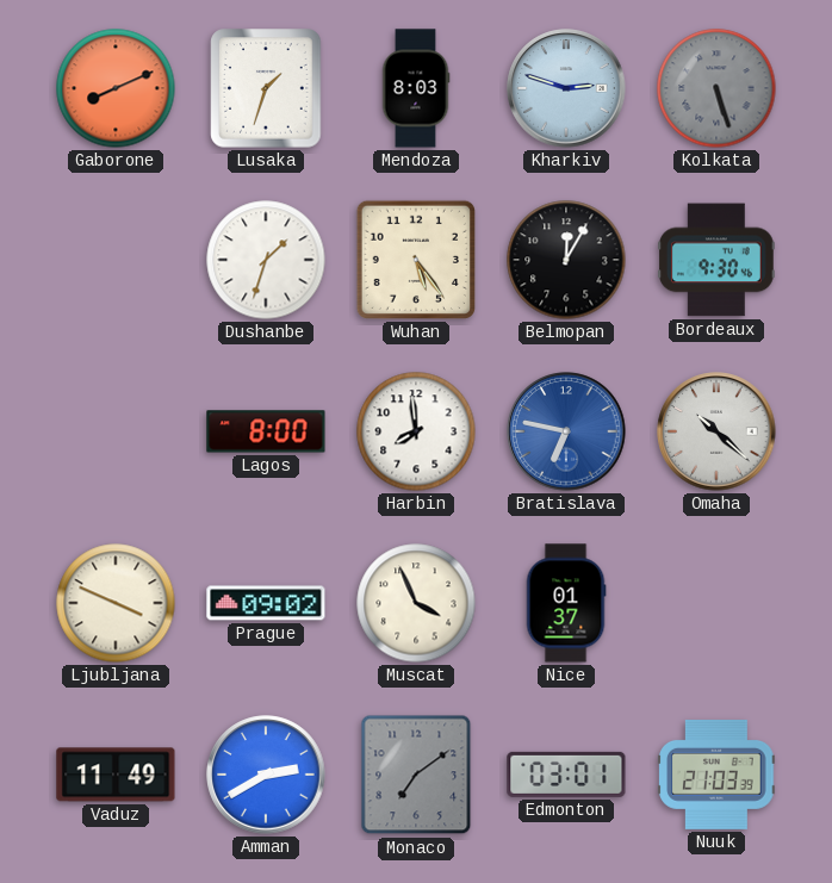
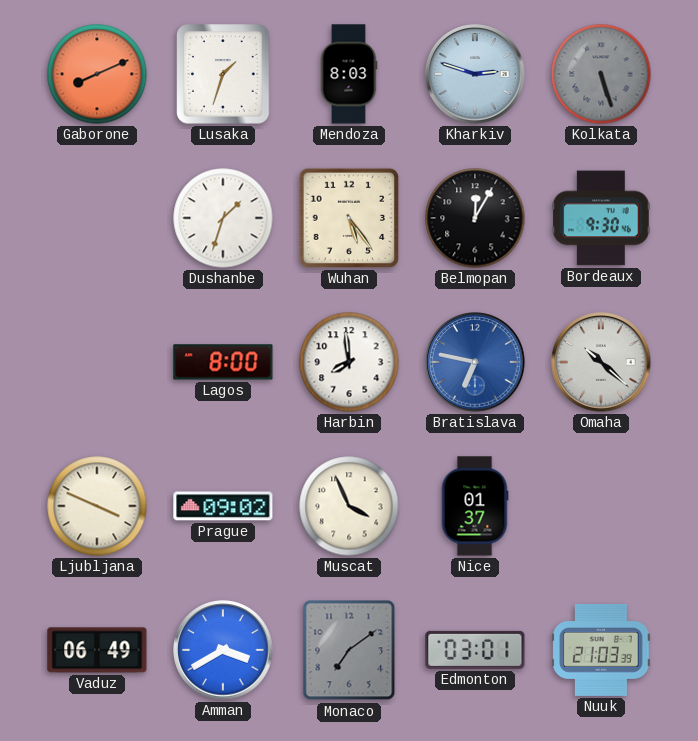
Vaduz: 11:49 -> 06:49
Amman: 2:40 -> 3:40
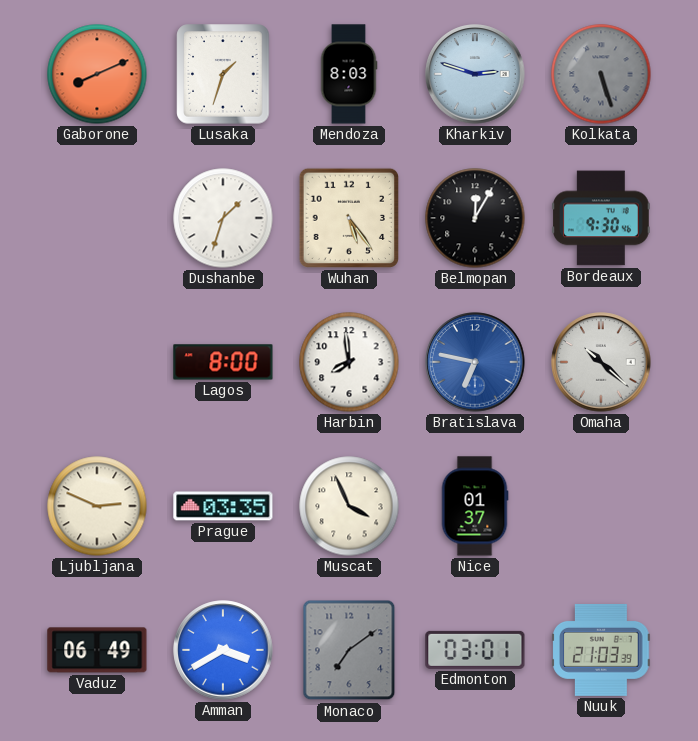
Ljubljana: 3:49 -> 2:49
Prague: 09:02 -> 03:35
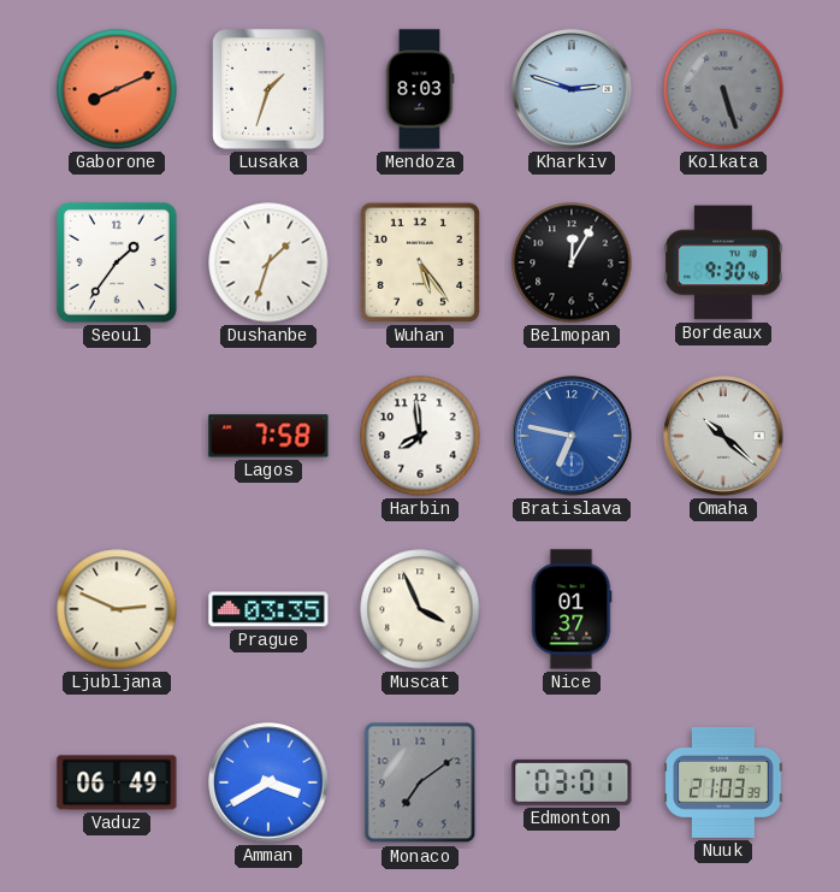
Seoul: none -> 1:36
Lagos: 8:00 -> 7:58
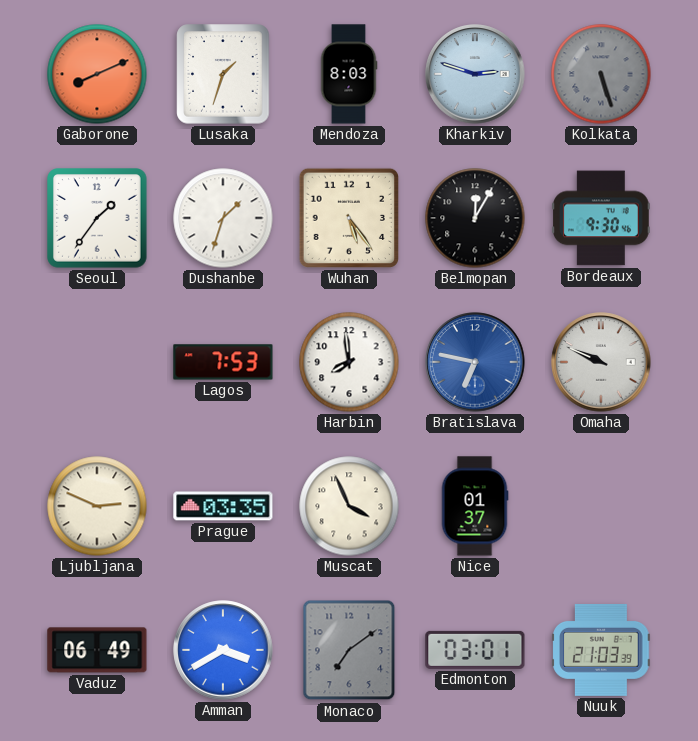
Lagos: 7:58 -> 7:53
Omaha: 10:22 -> 9:49
